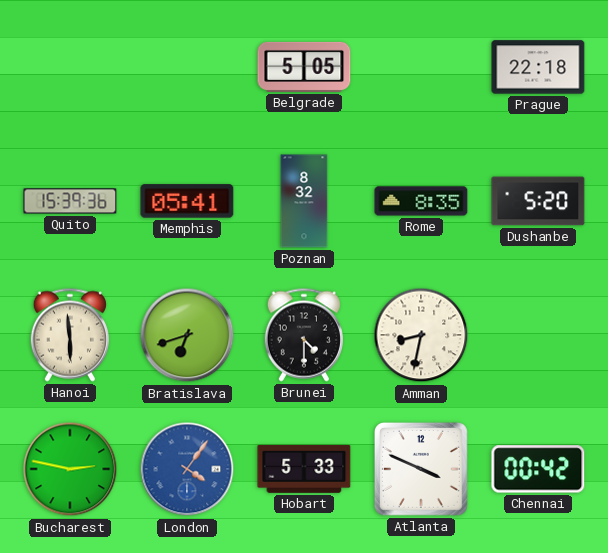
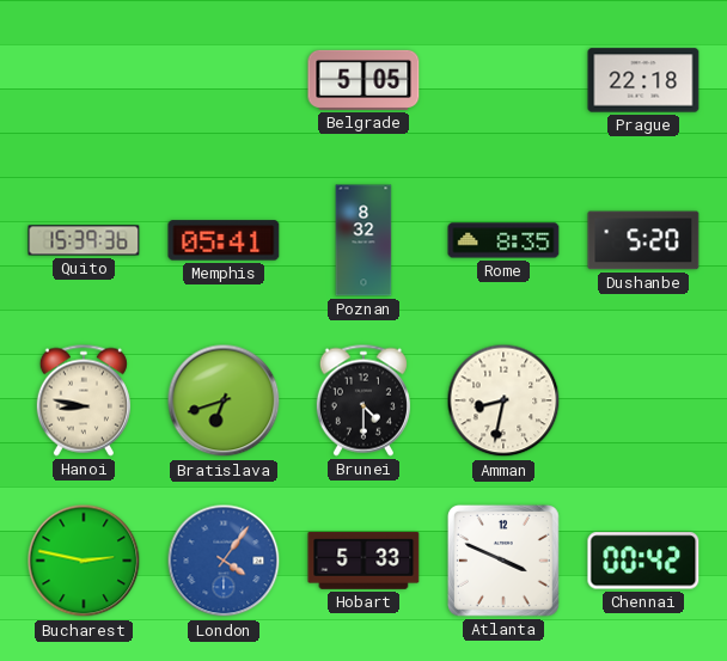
Hanoi: 5:59 -> 8:47
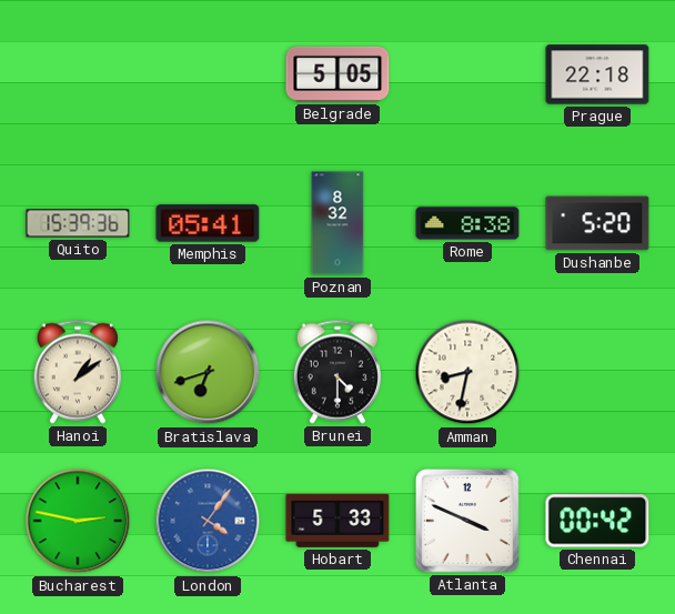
Rome: 8:35 -> 8:38
Hanoi: 8:47 -> 1:09
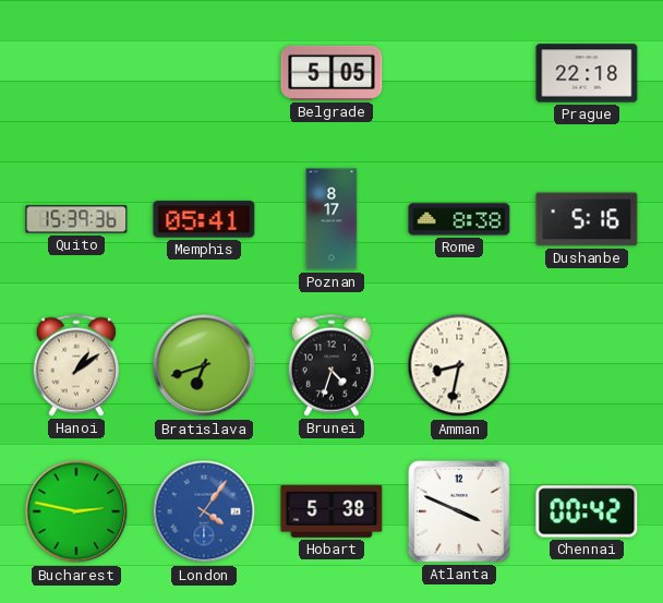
Poznan: 8:32 -> 8:17
Dushanbe: 5:20 -> 5:16
Brunei: 4:30 -> 4:33
Hobart: 5:33 -> 5:38
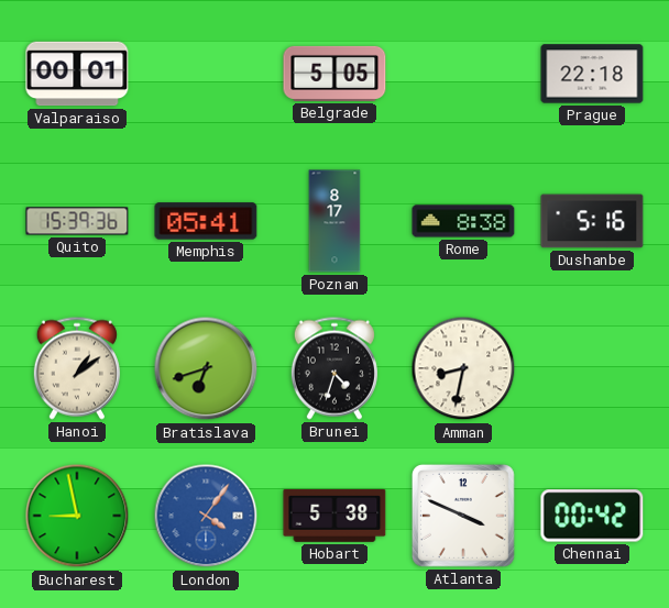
Valparaiso: none -> 00:01
Bucharest: 2:47 -> 8:58
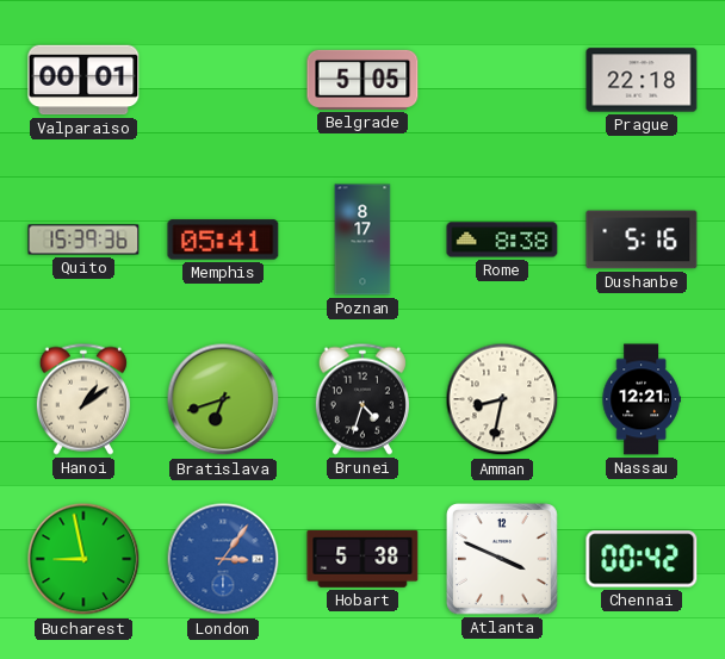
Nassau: none -> 12:21
London: 4:06 -> 3:06
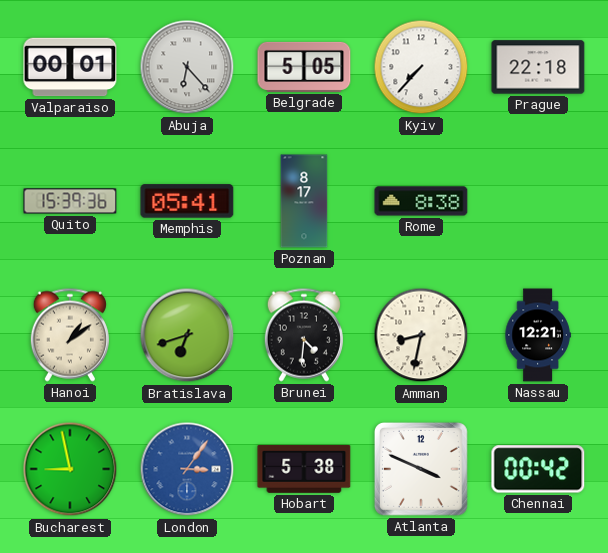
Abuja: none -> 6:23
Kyiv: none -> 7:37
Dushanbe: 5:16 -> none
Brunei: 4:33 -> 4:31
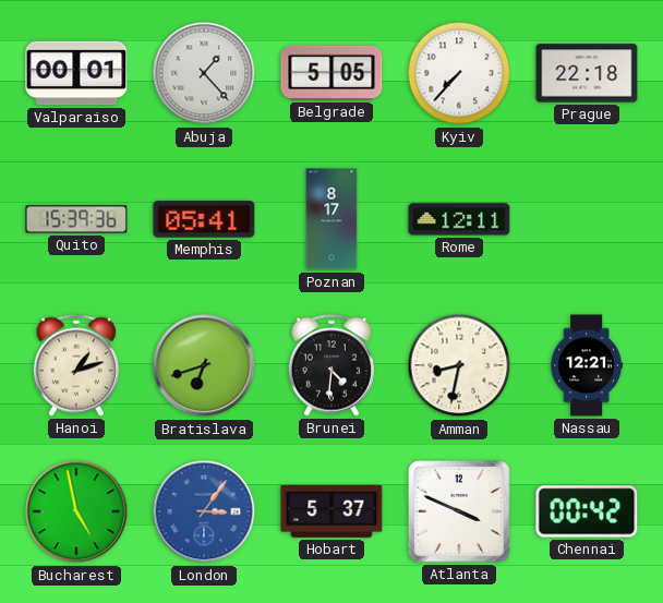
Abuja: 6:23 -> 1:23
Rome: 8:38 -> 12:11
Hanoi: 1:09 -> 1:12
Bucharest: 8:58 -> 4:58
Hobart: 5:38 -> 5:37
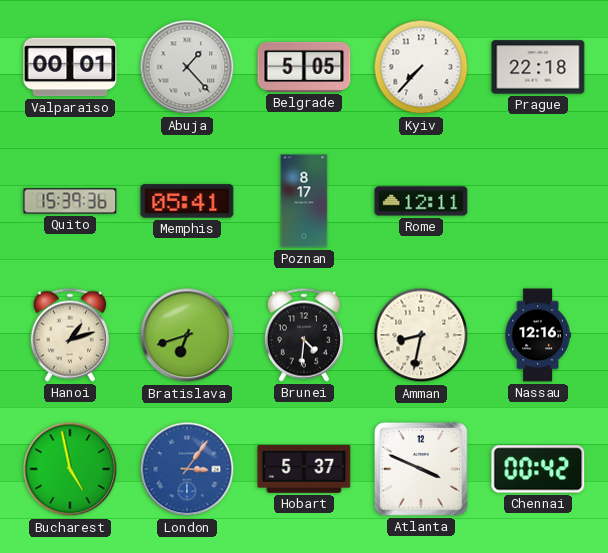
Nassau: 12:21 -> 12:16
